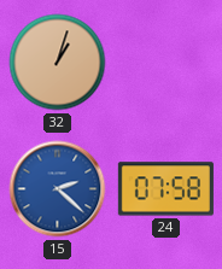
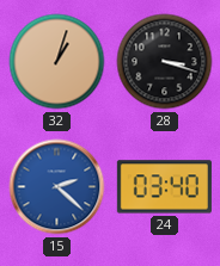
28: none -> 3:18
24: 07:58 -> 03:40
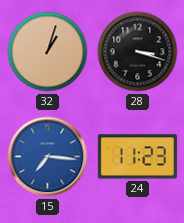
15: 2:22 -> 7:16
24: 03:40 -> 11:23
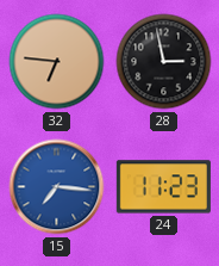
32: 1:03 -> 6:46
28: 3:18 -> 2:58
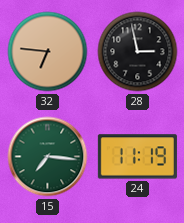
15 dial: blue -> green
24: 11:23 -> 11:19
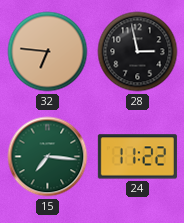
24: 11:19 -> 11:22
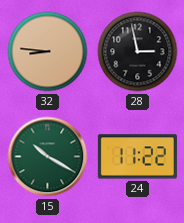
32: 6:46 -> 8:46
15: 7:16 -> 10:20
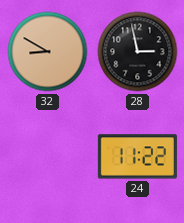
32: 8:46 -> 8:50
15: 10:20 -> none
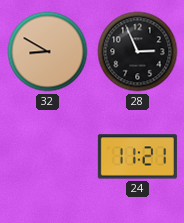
28: 2:58 -> 2:56
24: 11:22 -> 11:21
